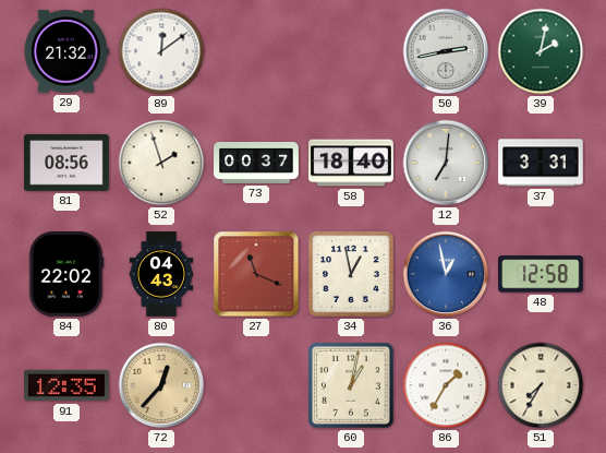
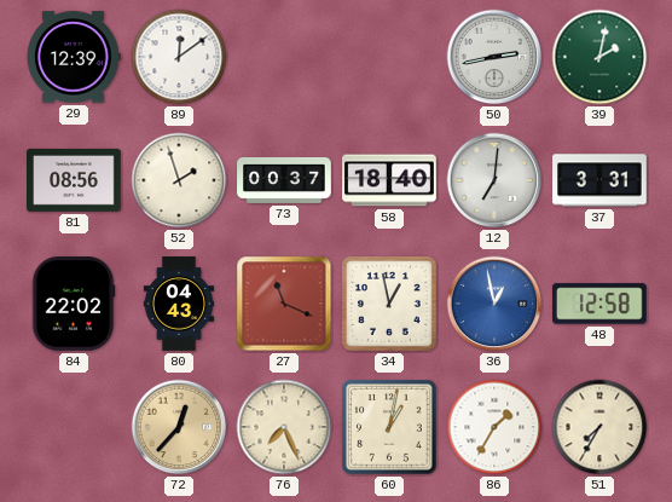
29: 21:32 -> 12:39
91: 12:35 -> none
76: none -> 7:26
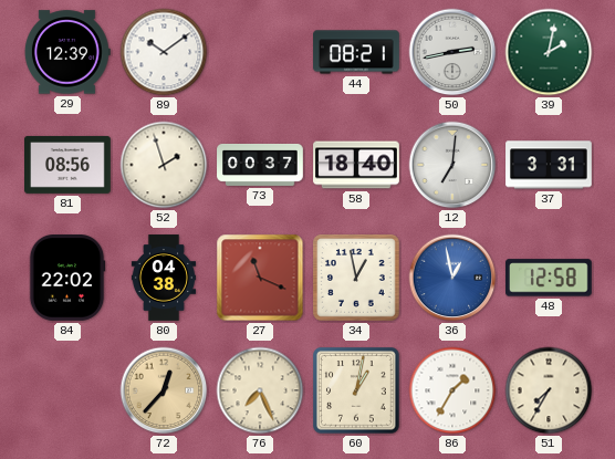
89: 12:09 -> 10:09
44: none -> 08:21
80: 04:43 -> 04:38
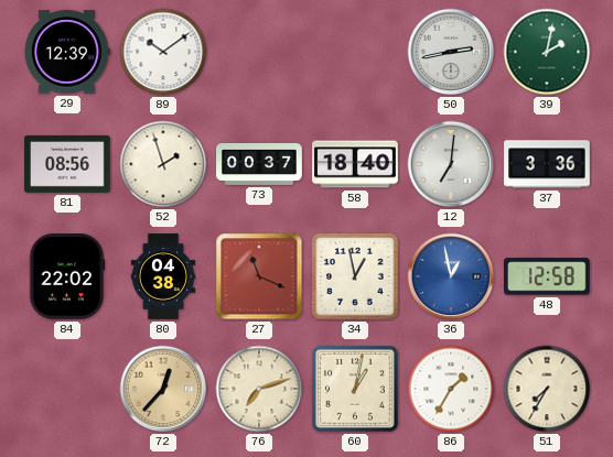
44: 08:21 -> none
37: 3:31 -> 3:36
76: 7:26 -> 7:12
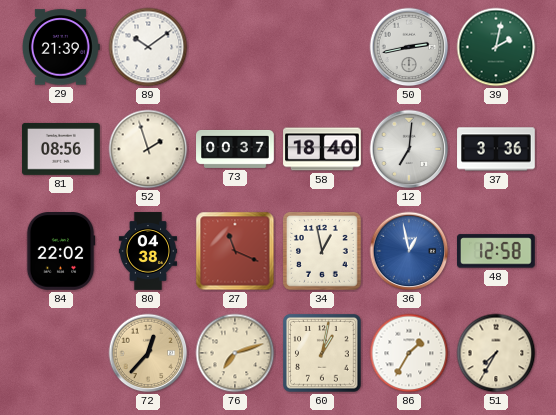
29: 12:39 -> 21:39
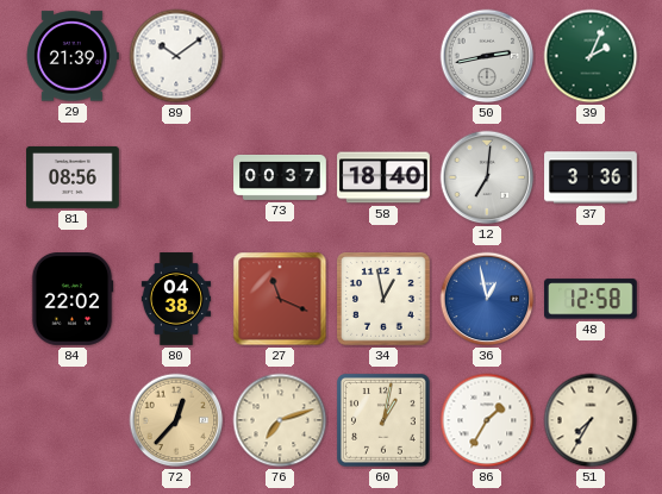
39: 2:02 -> 2:04
52: 1:57 -> none
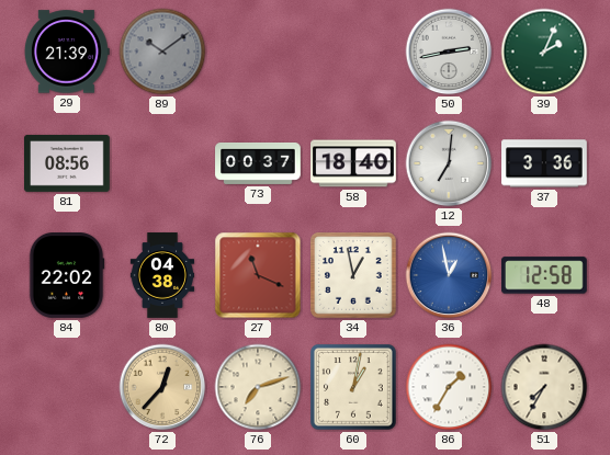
89 dial: white -> grey
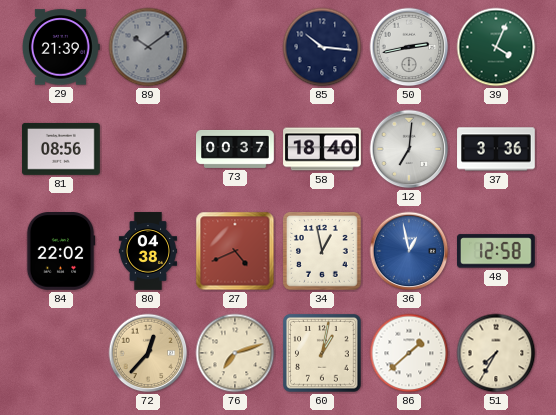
85: none -> 10:16
39: 2:04 -> 4:04
27: 11:19 -> 4:41
86: 1:35 -> 1:38
